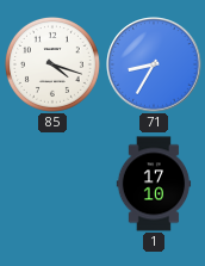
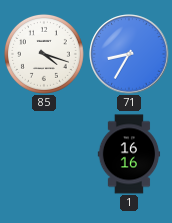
1: 17:10 -> 16:16
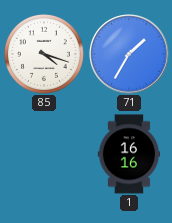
71: 8:35 -> 1:35
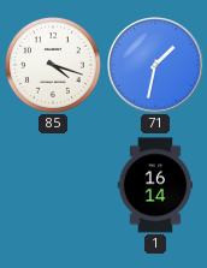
71: 1:35 -> 1:32
1: 16:16 -> 16:14
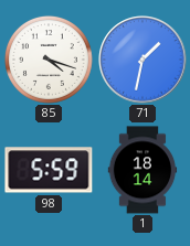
98: none -> 5:59
1: 16:14 -> 18:14
